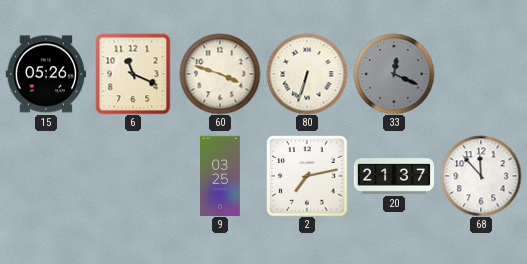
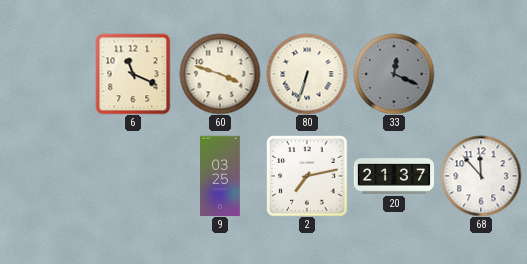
15: 05:26 -> none
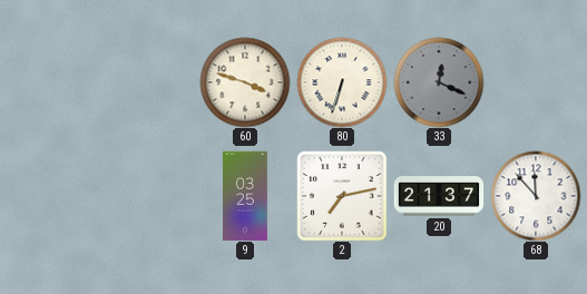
6: 11:19 -> none
